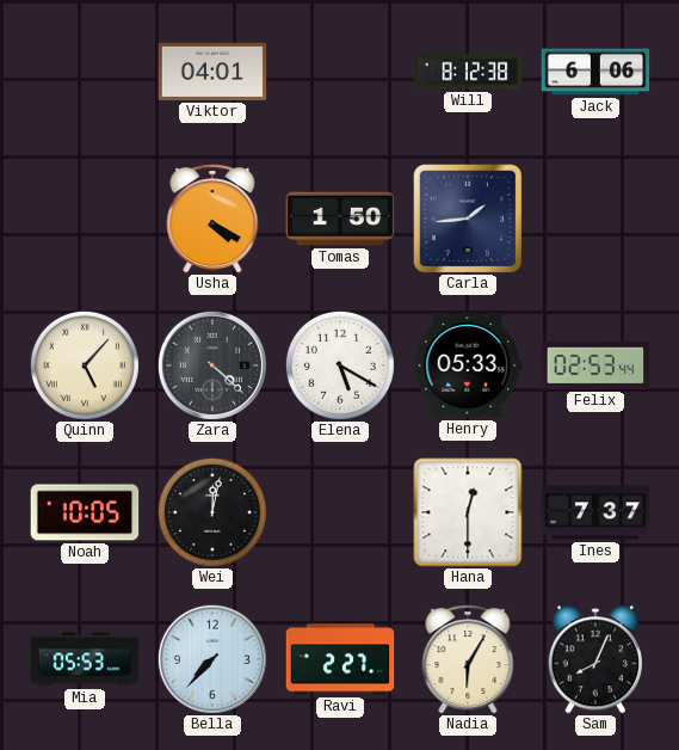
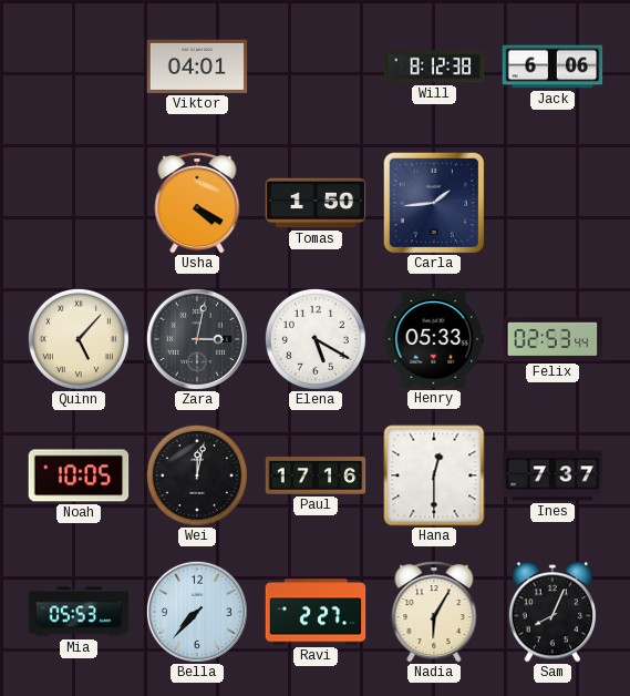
Zara: 4:22 -> 3:02
Paul: none -> 17:16
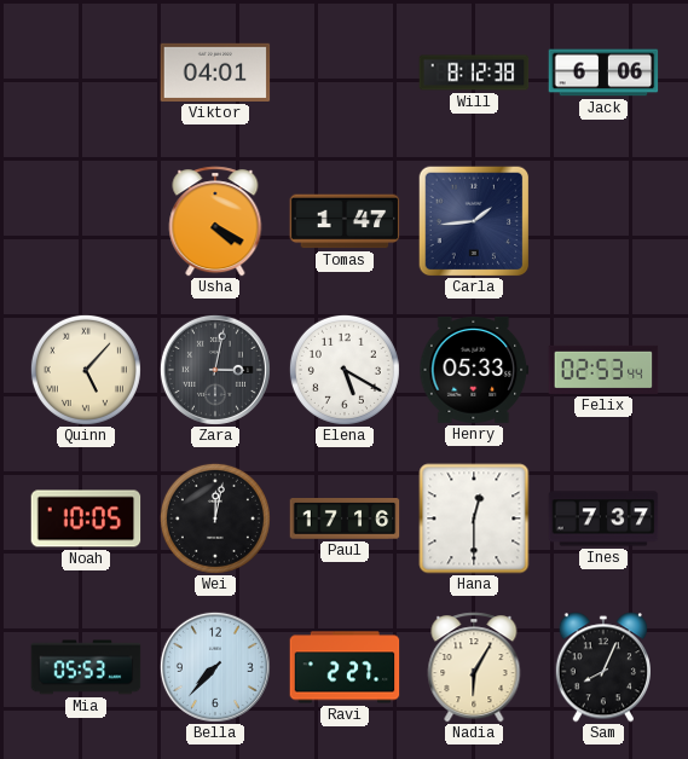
Tomas: 1:50 -> 1:47
